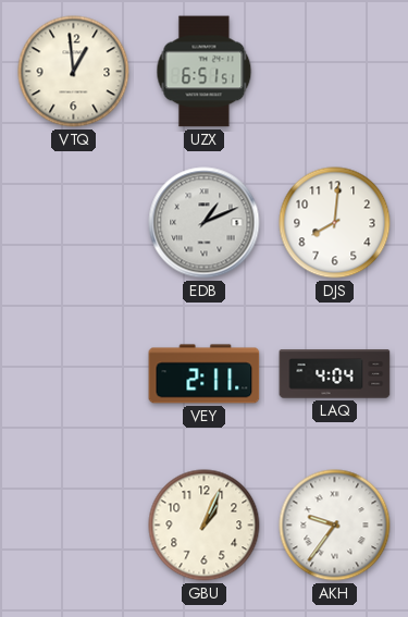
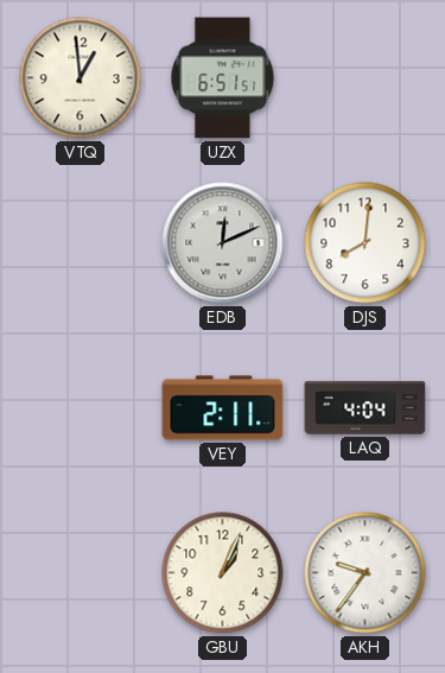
EDB: 1:11 -> 12:11
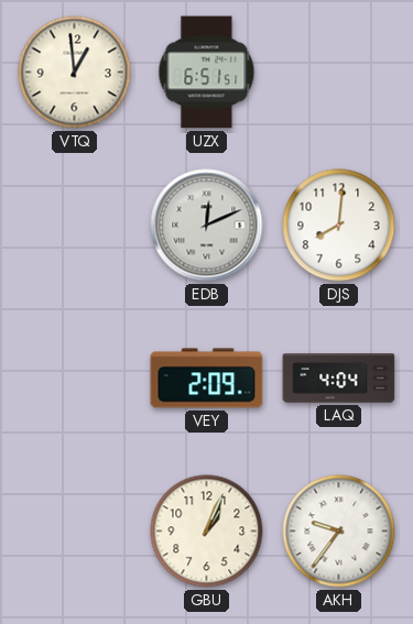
VEY: 2:11 -> 2:09
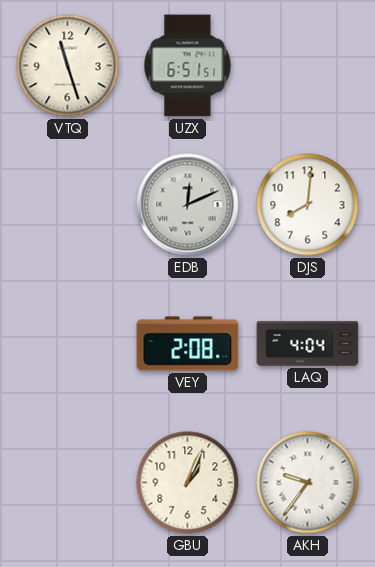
VTQ: 12:59 -> 11:27
VEY: 2:09 -> 2:08
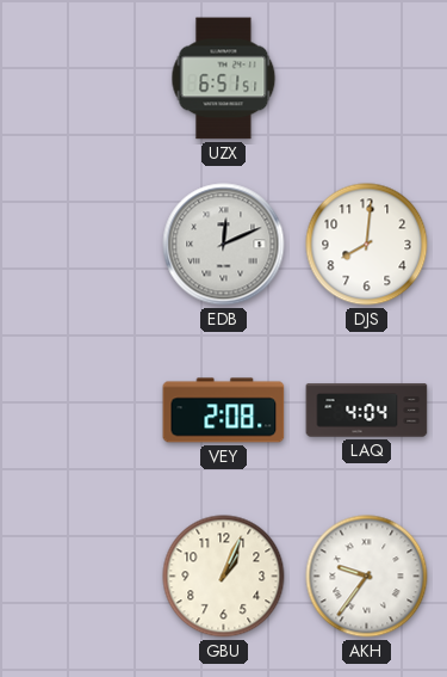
VTQ: 11:27 -> none
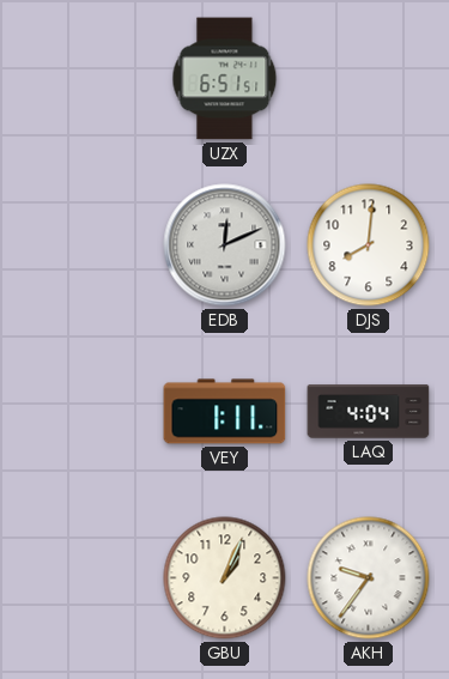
VEY: 2:08 -> 1:11
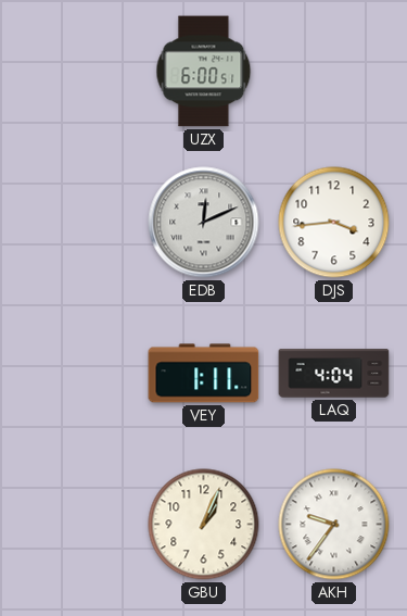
UZX: 6:51 -> 6:00
DJS: 8:01 -> 3:44
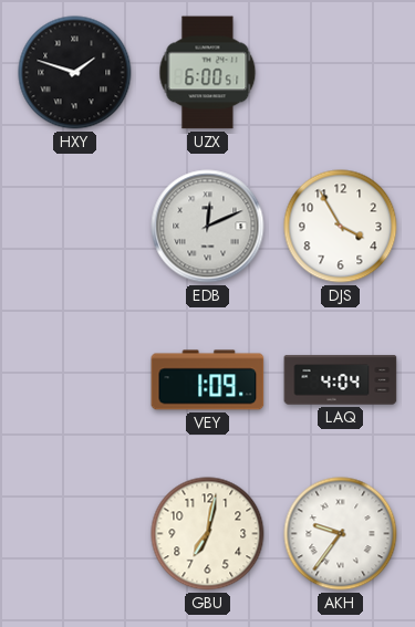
HXY: none -> 1:48
DJS: 3:44 -> 3:55
VEY: 1:11 -> 1:09
GBU: 1:04 -> 7:02
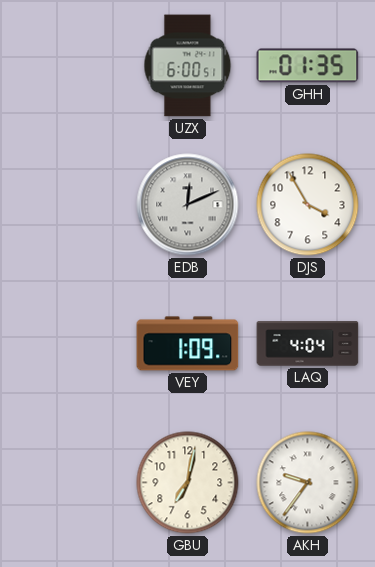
HXY: 1:48 -> none
GHH: none -> 01:35
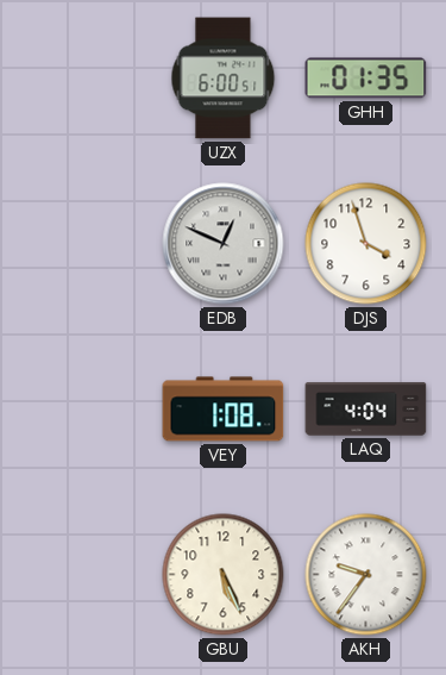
EDB: 12:11 -> 12:49
DJS: 3:55 -> 3:57
VEY: 1:09 -> 1:08
GBU: 7:02 -> 5:26
